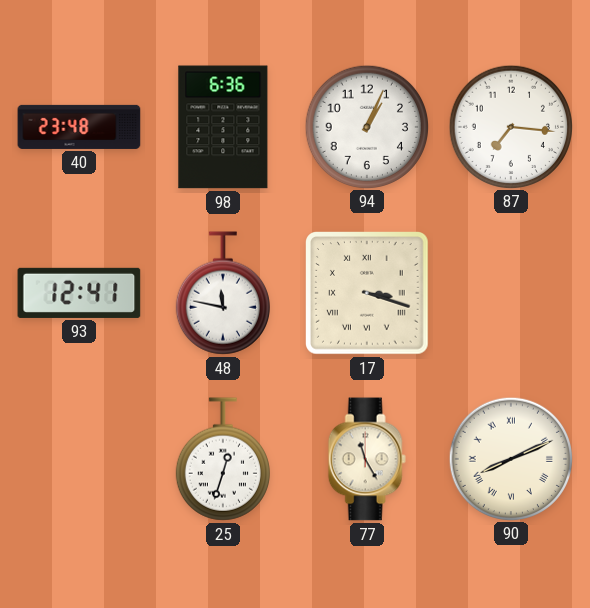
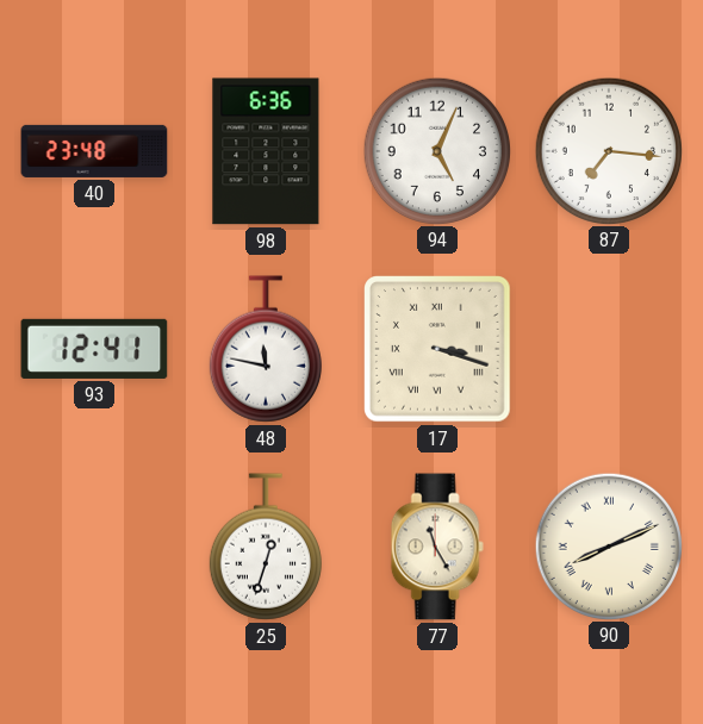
94: 1:04 -> 5:04
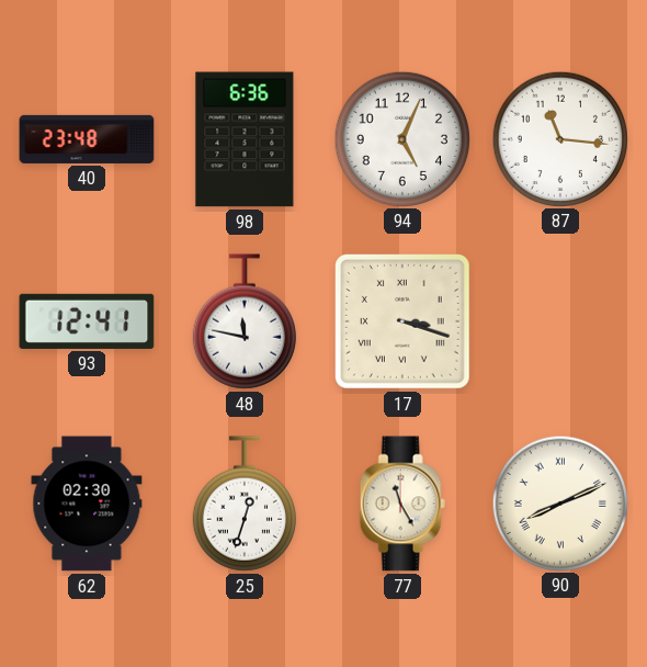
87: 7:16 -> 11:16
62: none -> 02:30
